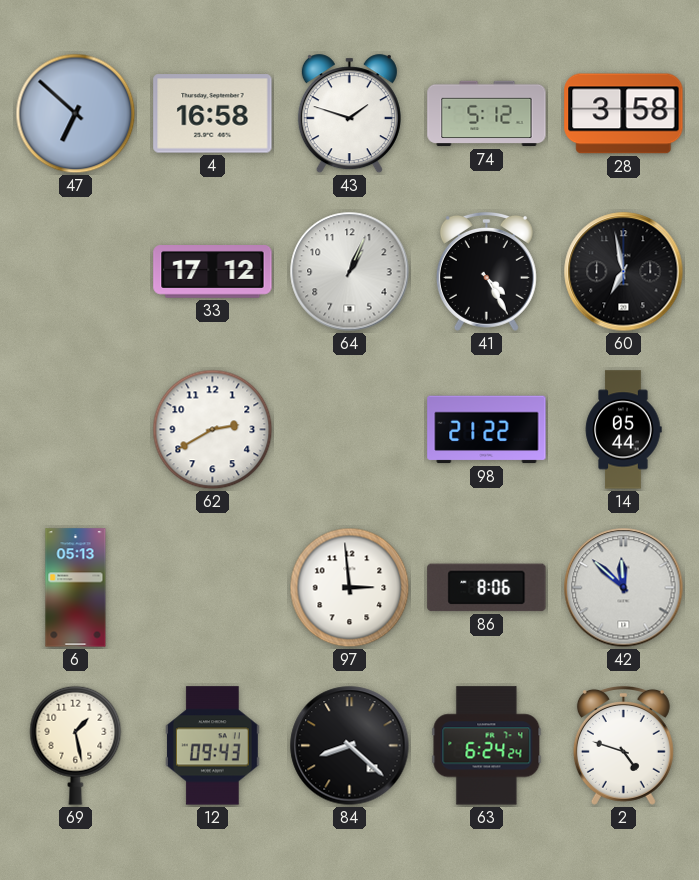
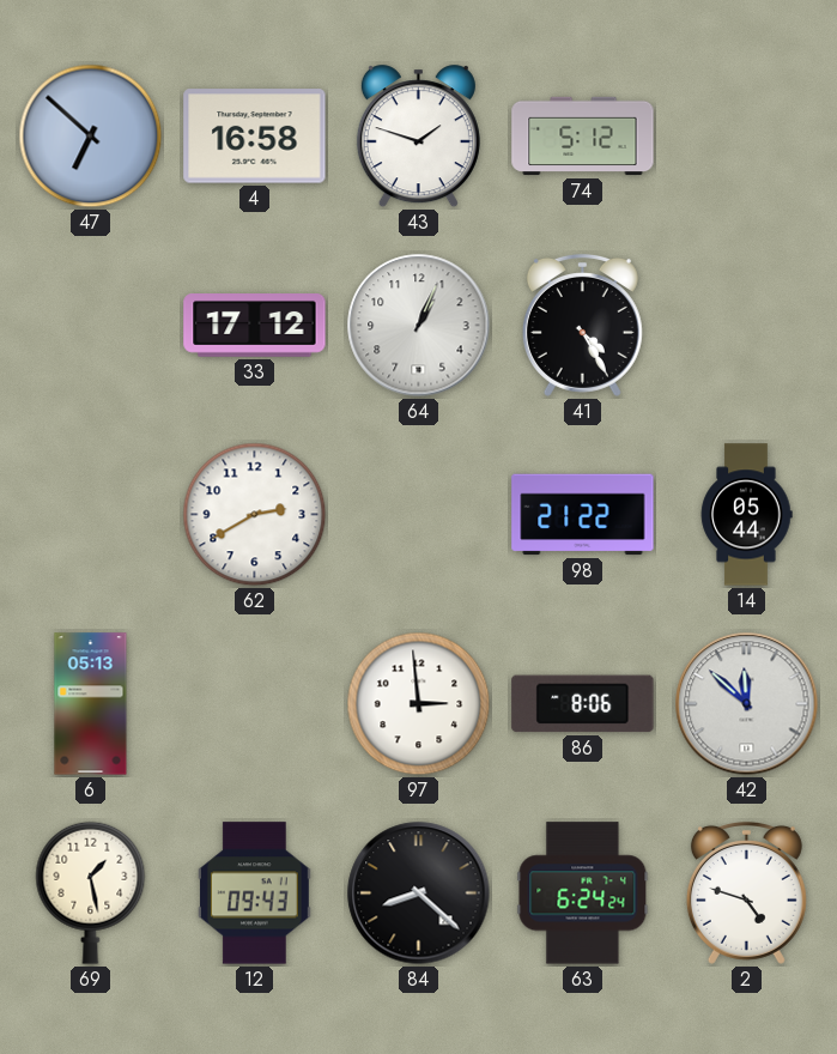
28: 3:58 -> none
60: 6:58 -> none
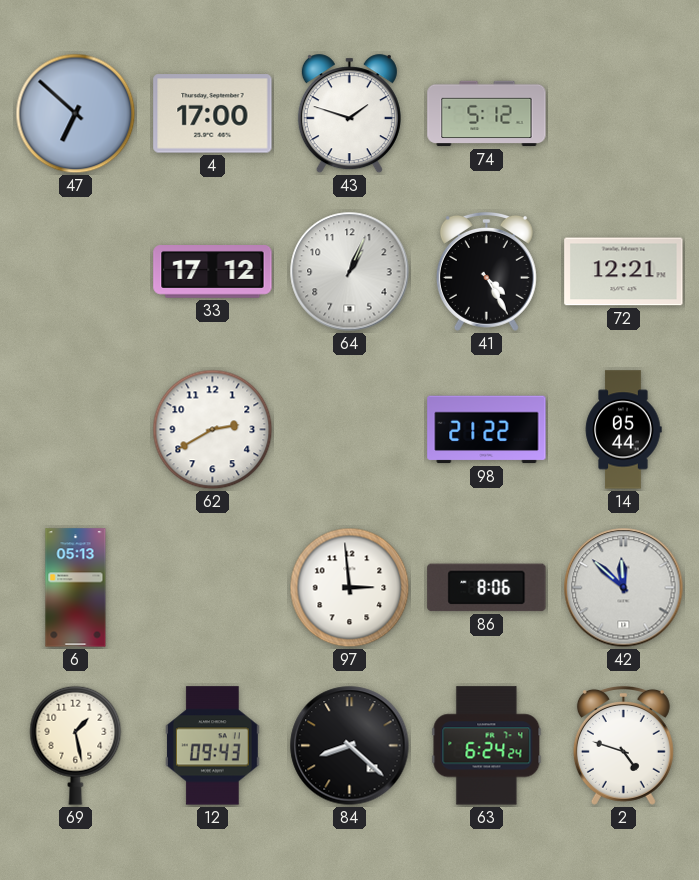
4: 16:58 -> 17:00
72: none -> 12:21
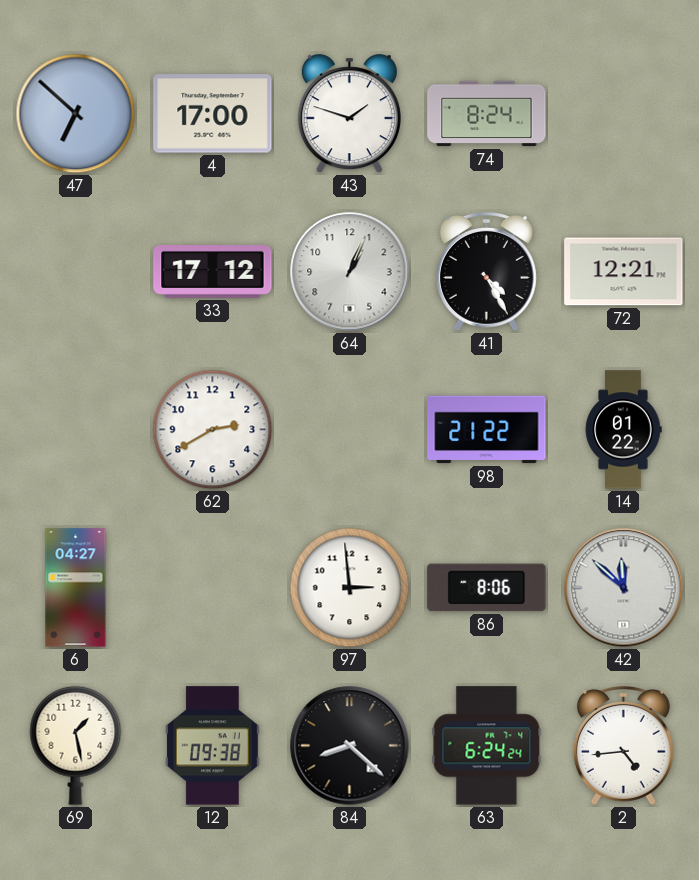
74: 5:12 -> 8:24
14: 05:44 -> 01:22
6: 05:13 -> 04:27
12: 09:43 -> 09:38
2: 4:48 -> 4:44
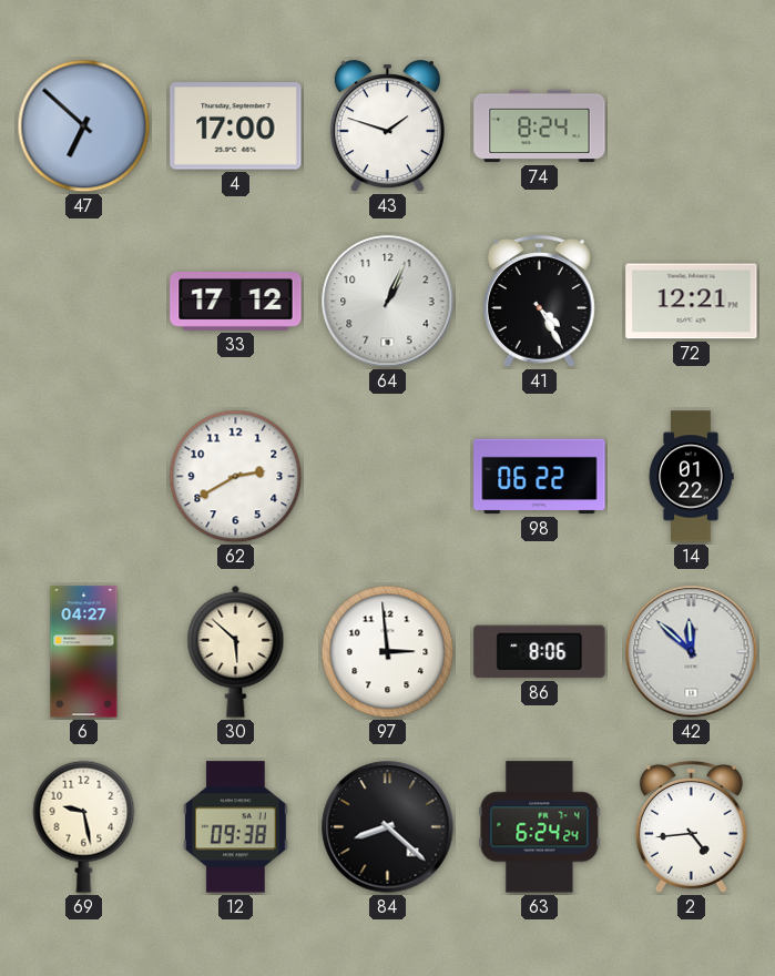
98: 21:22 -> 06:22
30: none -> 5:52
69: 1:28 -> 9:28
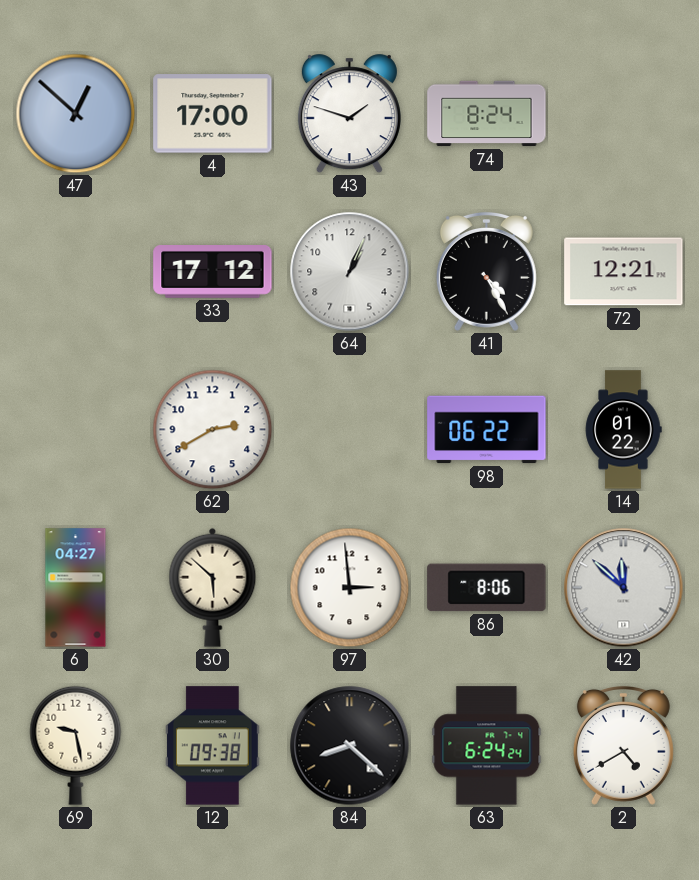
47: 6:52 -> 12:52
2: 4:44 -> 4:40
